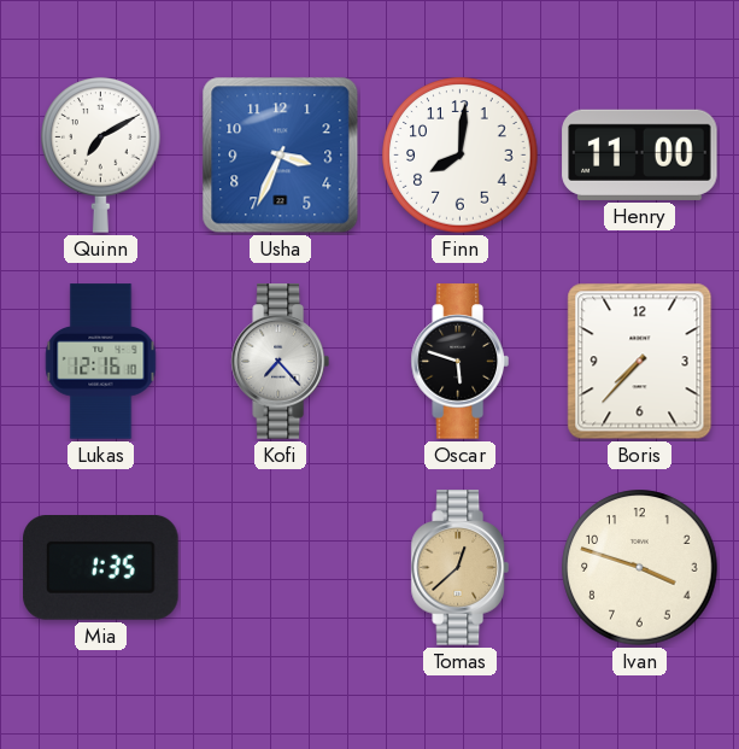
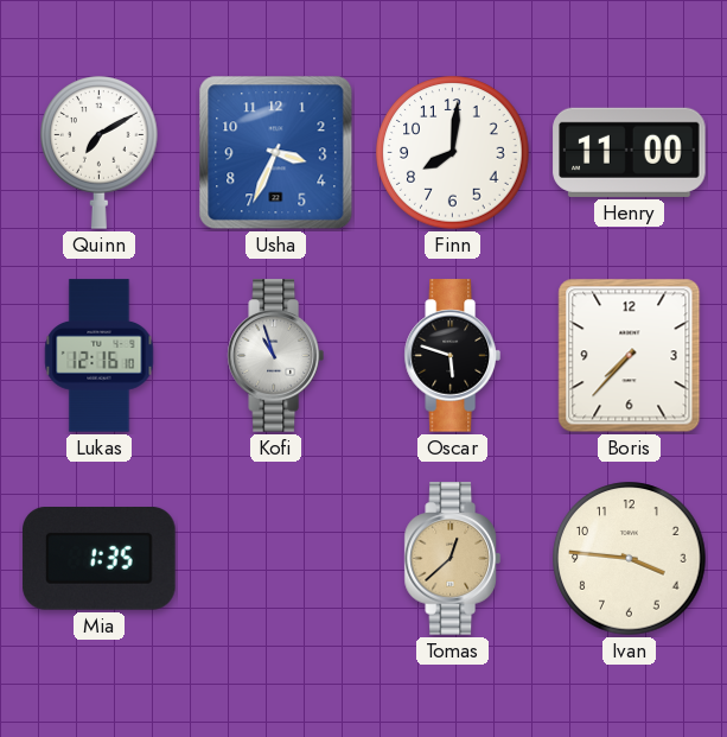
Kofi: 7:23 -> 10:57
Ivan: 3:48 -> 3:46
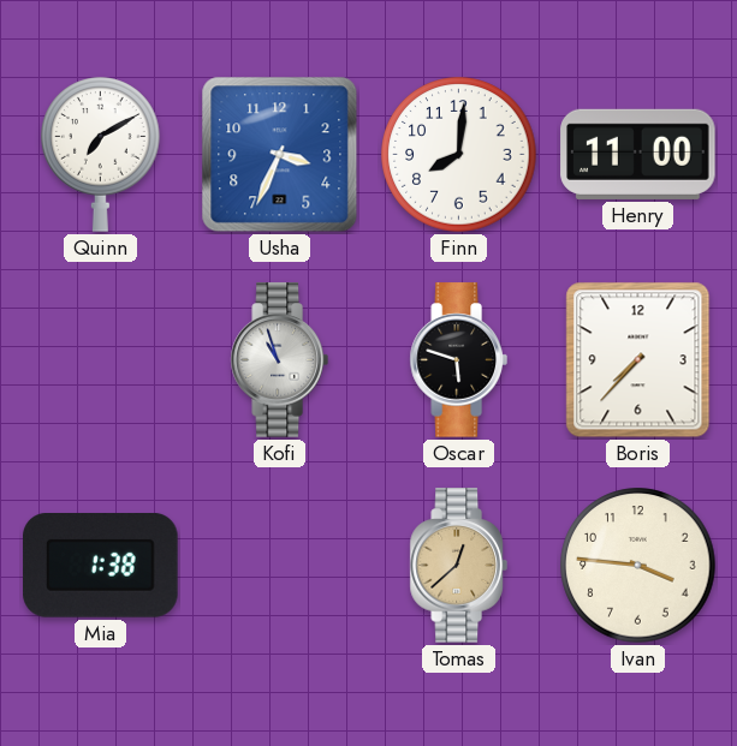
Lukas: 12:16 -> none
Mia: 1:35 -> 1:38
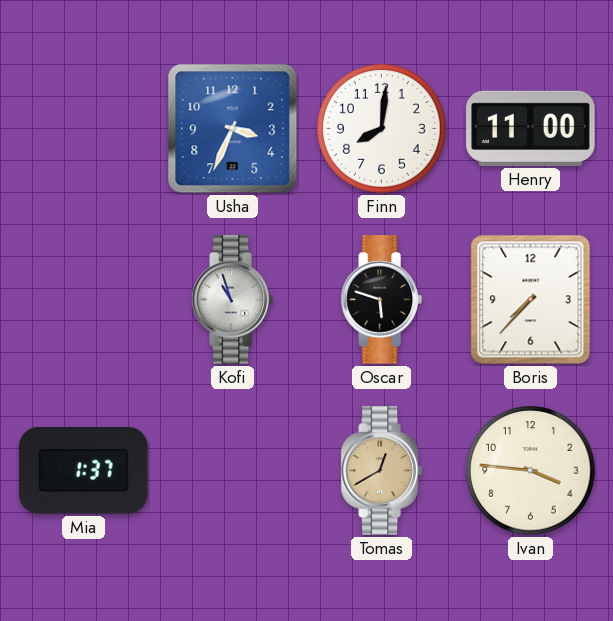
Quinn: 7:10 -> none
Mia: 1:38 -> 1:37
Tomas: 12:38 -> 12:40
